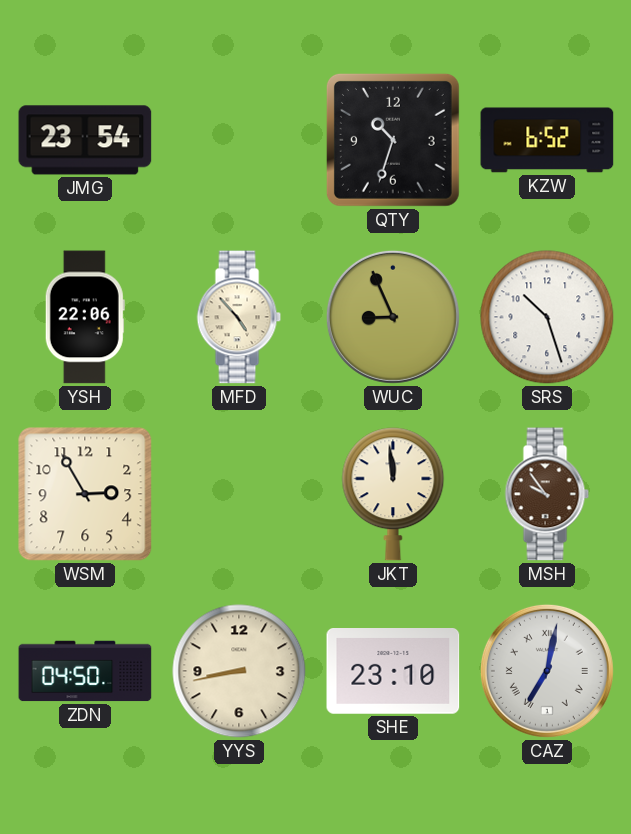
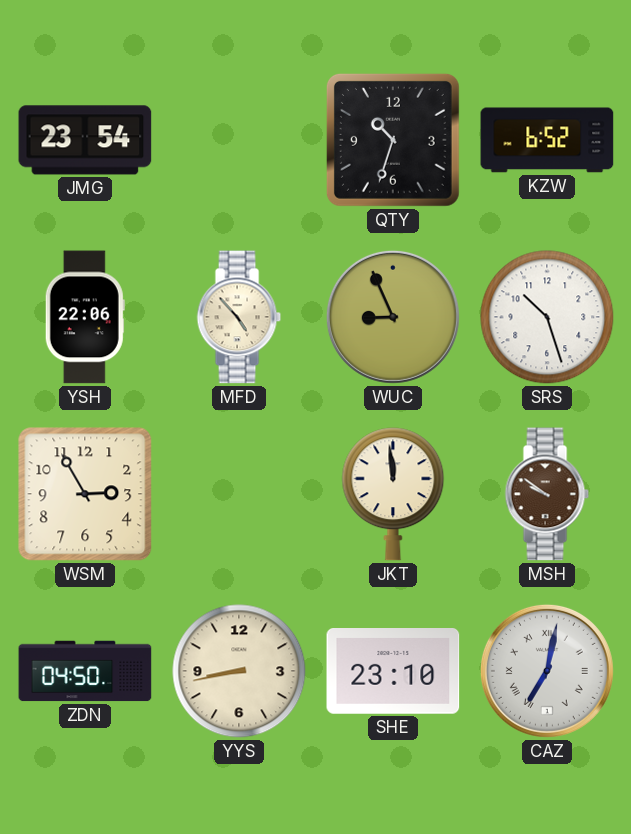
MSH: 9:54 -> 9:51
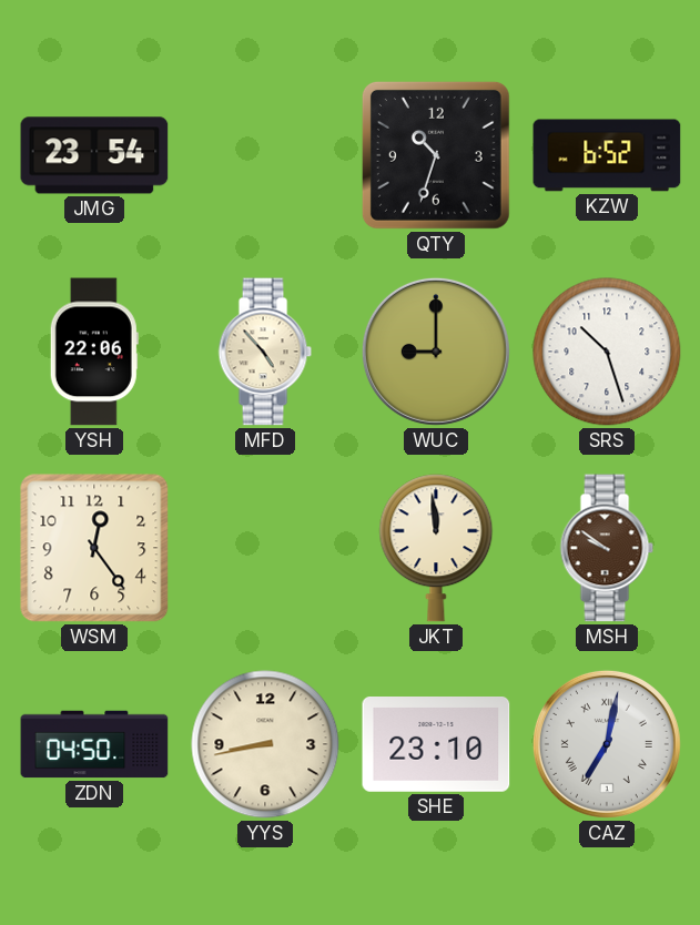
WUC: 8:56 -> 9:00
WSM: 2:55 -> 12:24
